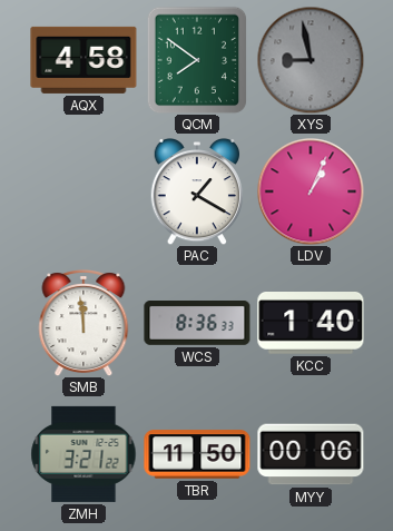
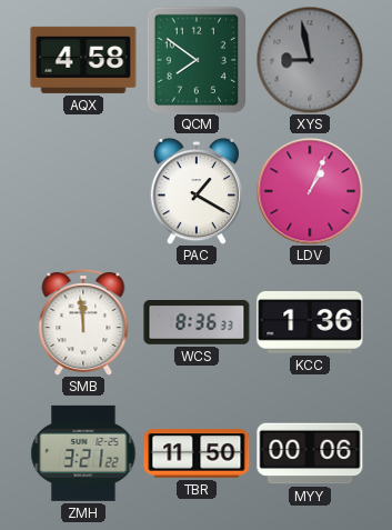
KCC: 1:40 -> 1:36
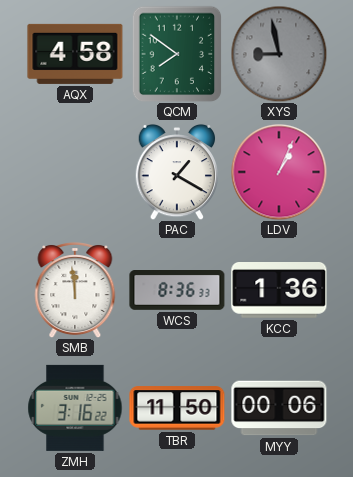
ZMH: 3:21 -> 3:16
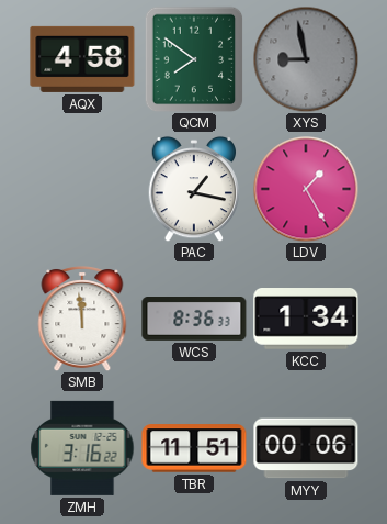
PAC: 1:20 -> 1:17
LDV: 1:04 -> 1:25
KCC: 1:36 -> 1:34
TBR: 11:50 -> 11:51
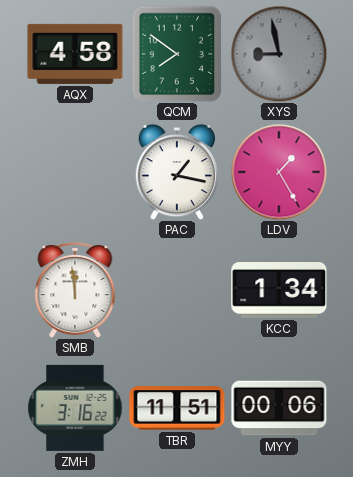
WCS: 8:36 -> none
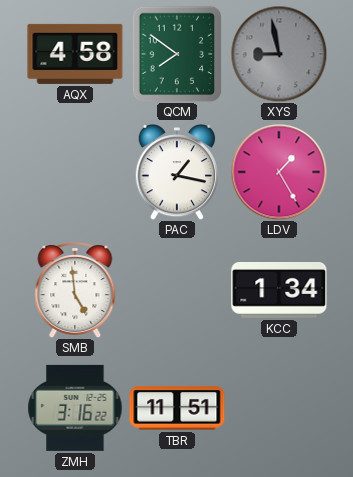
SMB: 11:59 -> 4:59
MYY: 00:06 -> none
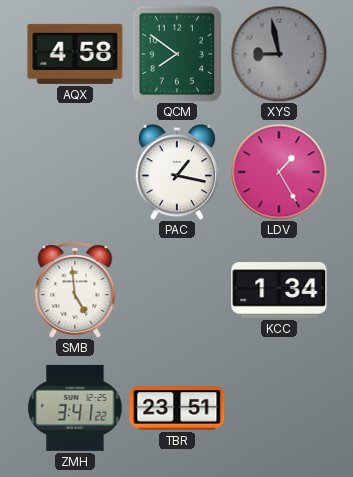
ZMH: 3:16 -> 3:41
TBR: 11:51 -> 23:51
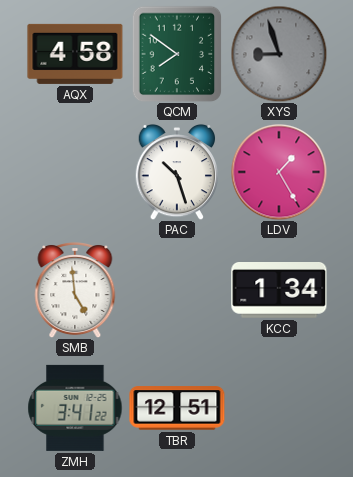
XYS: 8:58 -> 8:57
PAC: 1:17 -> 10:27
TBR: 23:51 -> 12:51
